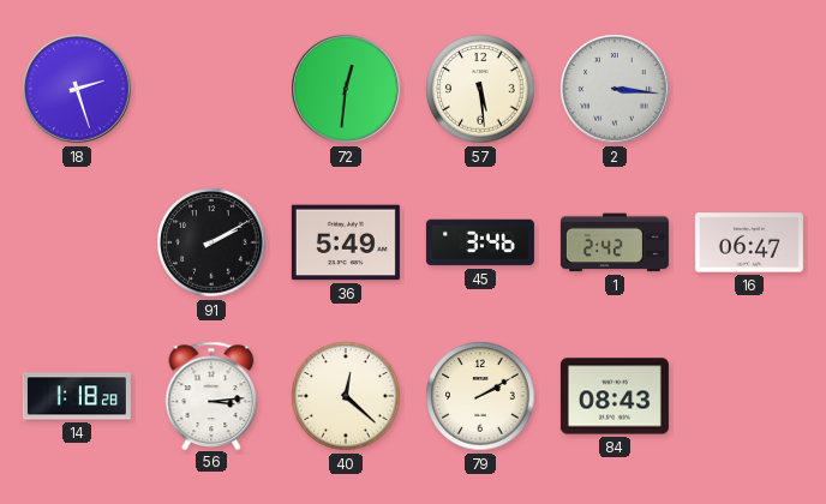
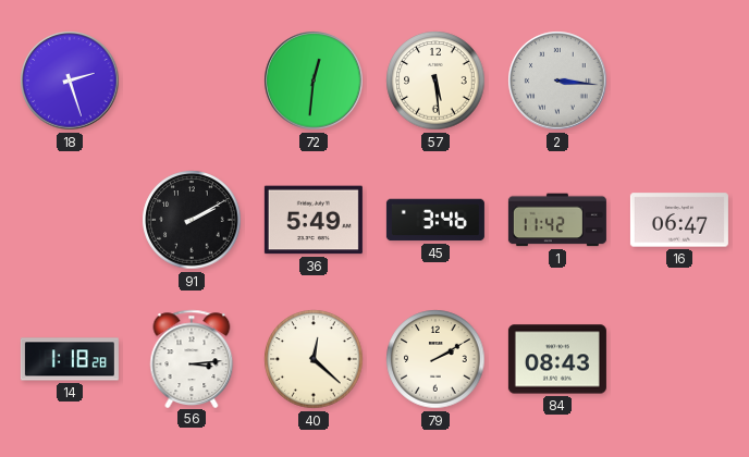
1: 2:42 -> 11:42
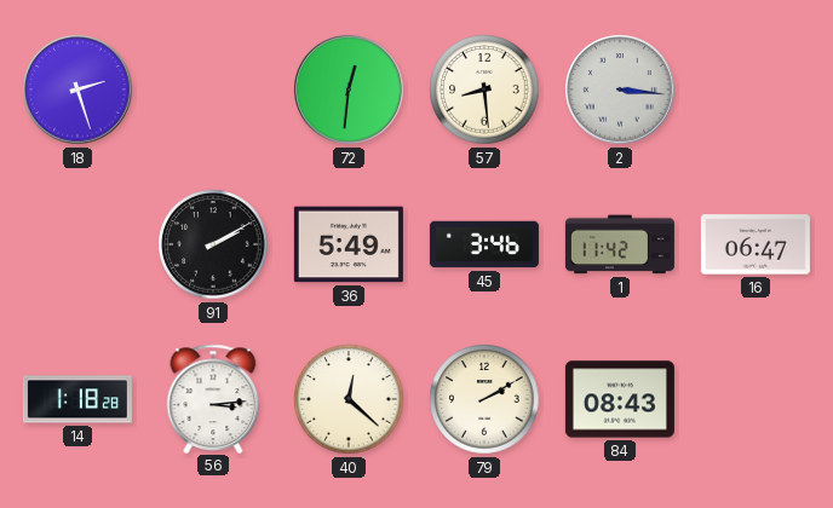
57: 5:29 -> 8:29
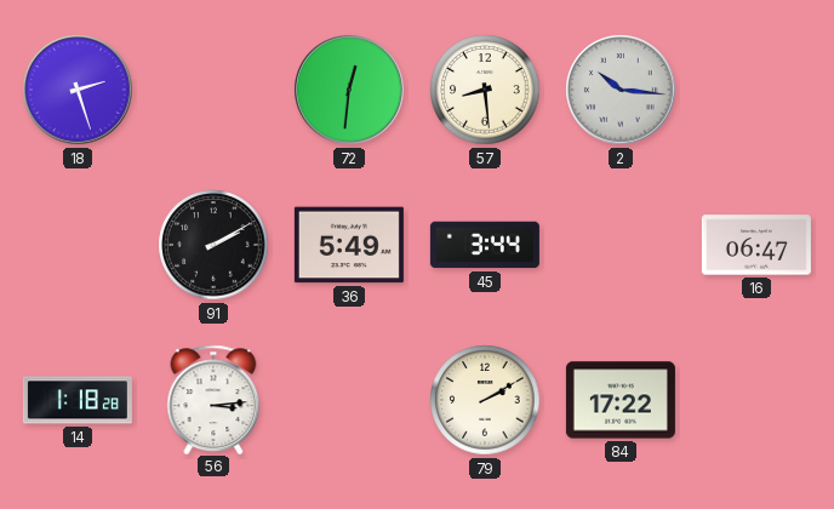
2: 3:16 -> 10:16
45: 3:46 -> 3:44
1: 11:42 -> none
40: 12:22 -> none
84: 08:43 -> 17:22
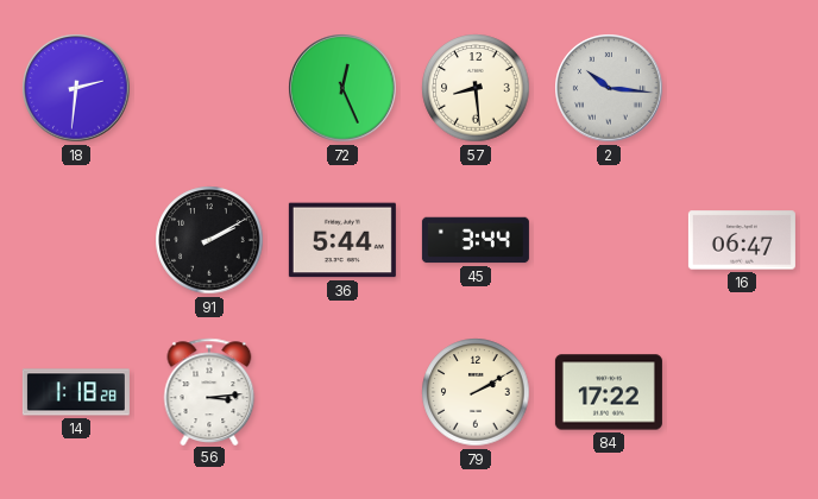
18: 2:27 -> 2:31
72: 12:31 -> 12:26
36: 5:49 -> 5:44
